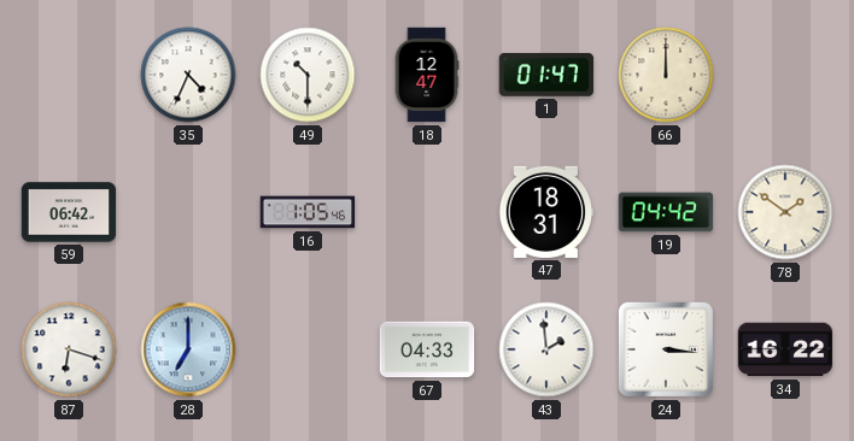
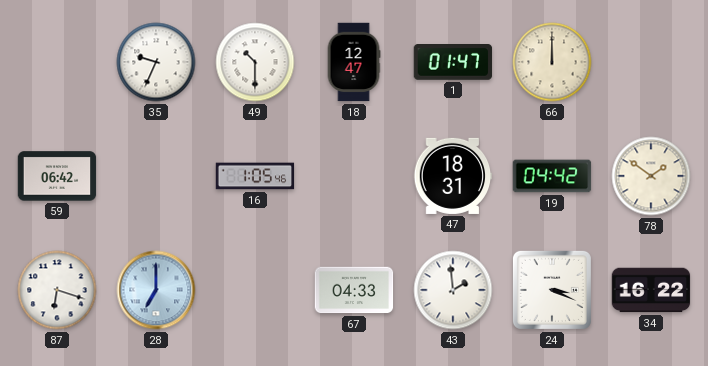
35: 4:34 -> 9:34
24: 3:16 -> 3:19
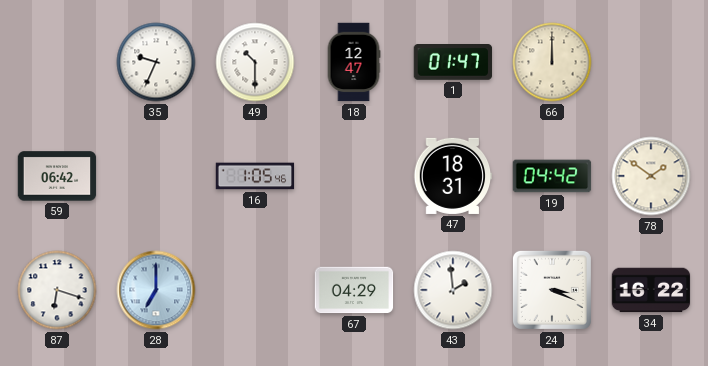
67: 04:33 -> 04:29
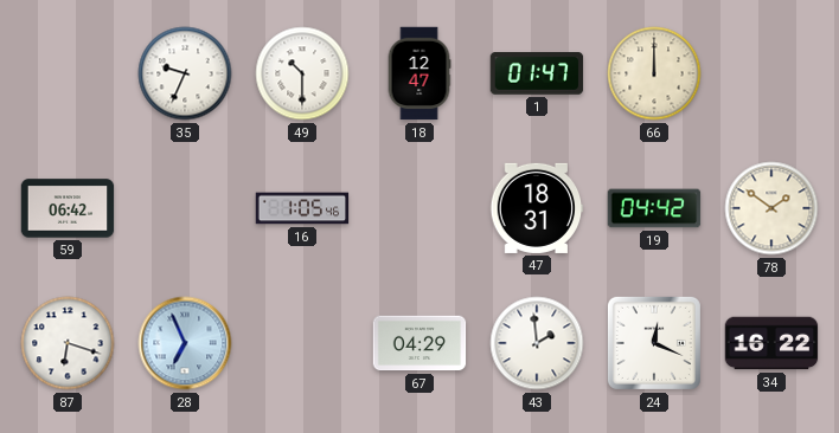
28: 7:00 -> 6:56
24: 3:19 -> 12:19
